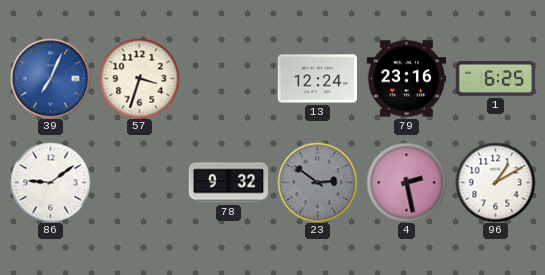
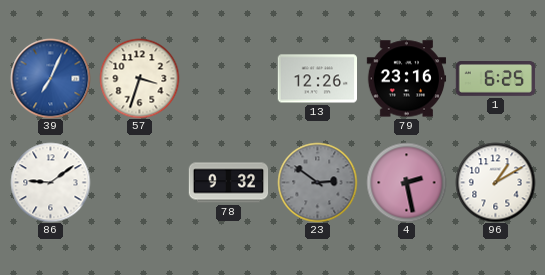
13: 12:24 -> 12:26
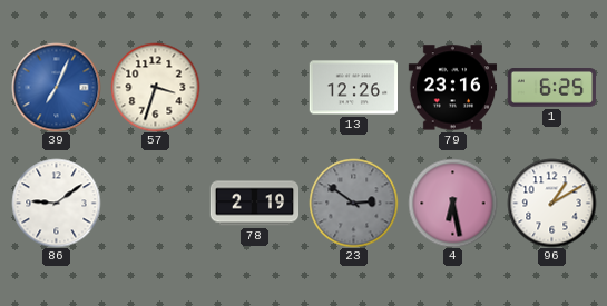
78: 9:32 -> 2:19
4: 2:28 -> 6:28
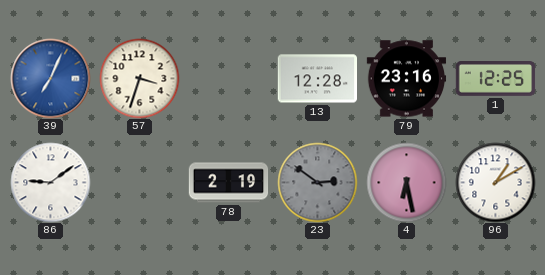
13: 12:26 -> 12:28
1: 6:25 -> 12:25
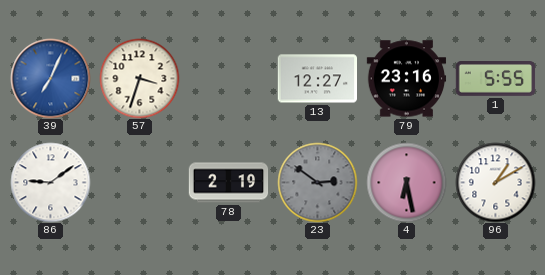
13: 12:28 -> 12:27
1: 12:25 -> 5:55
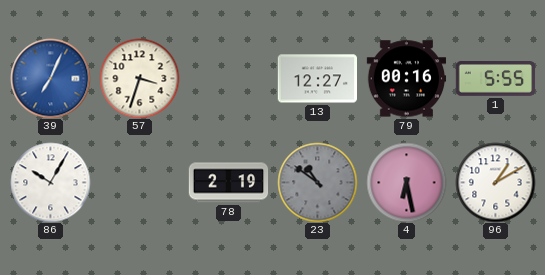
79: 23:16 -> 00:16
86: 9:09 -> 10:05
23: 2:51 -> 10:51
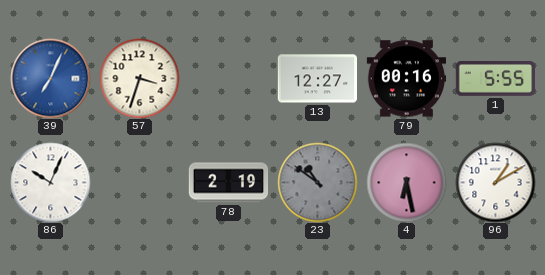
86: 10:05 -> 10:04
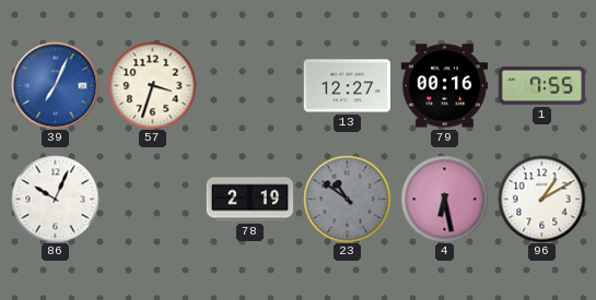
1: 5:55 -> 7:55
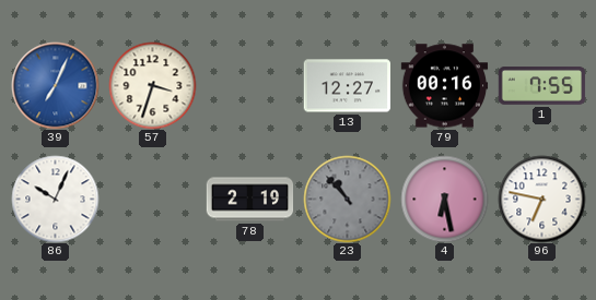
23: 10:51 -> 10:53
96: 1:10 -> 6:47
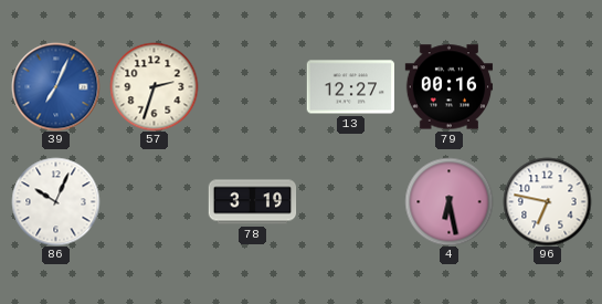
57: 3:33 -> 2:33
1: 7:55 -> none
78: 2:19 -> 3:19
23: 10:53 -> none
